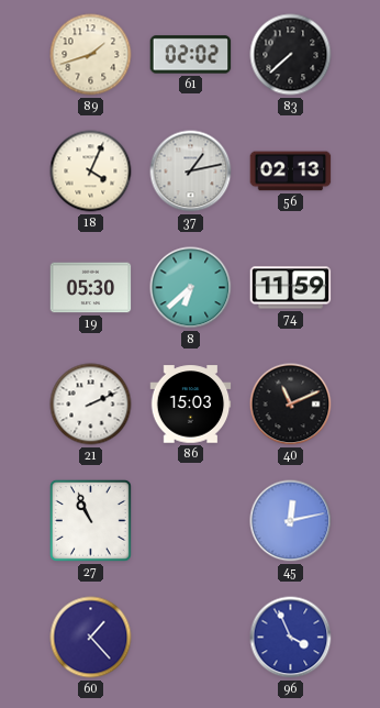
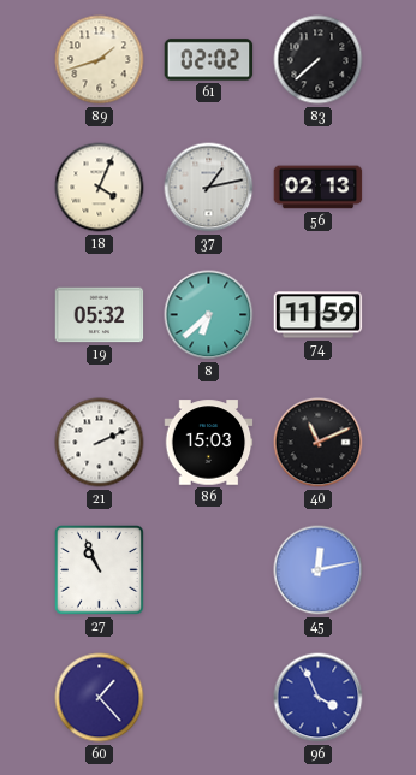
19: 05:30 -> 05:32
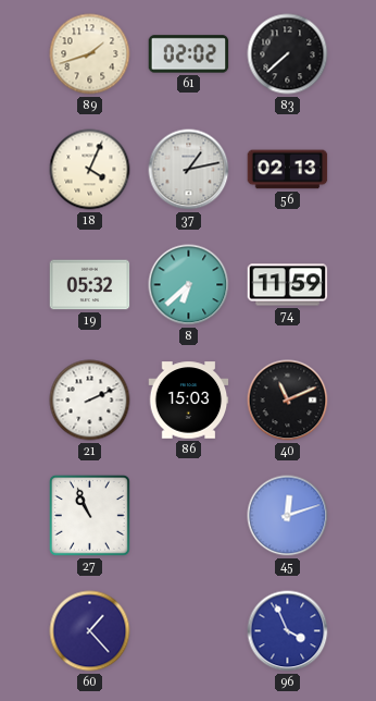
45: 12:13 -> 12:12
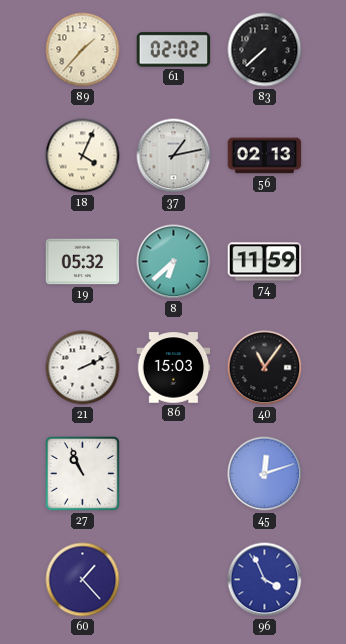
89: 1:42 -> 1:37
40: 11:11 -> 11:06
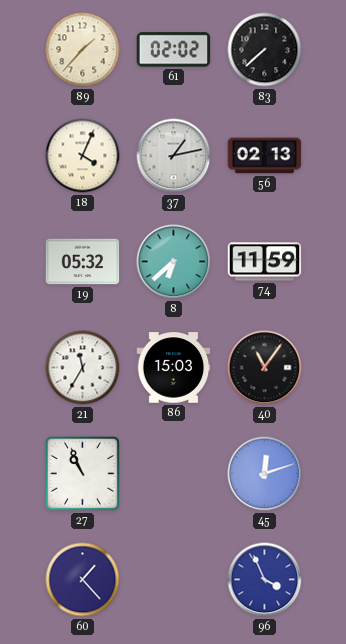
21: 2:11 -> 11:35
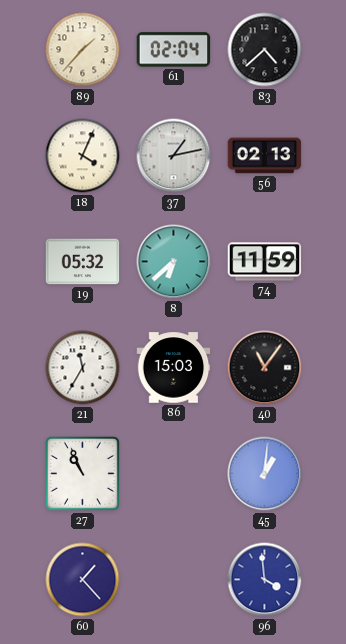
61: 02:02 -> 02:04
83: 7:38 -> 4:38
45: 12:12 -> 1:01
96: 3:56 -> 3:59
